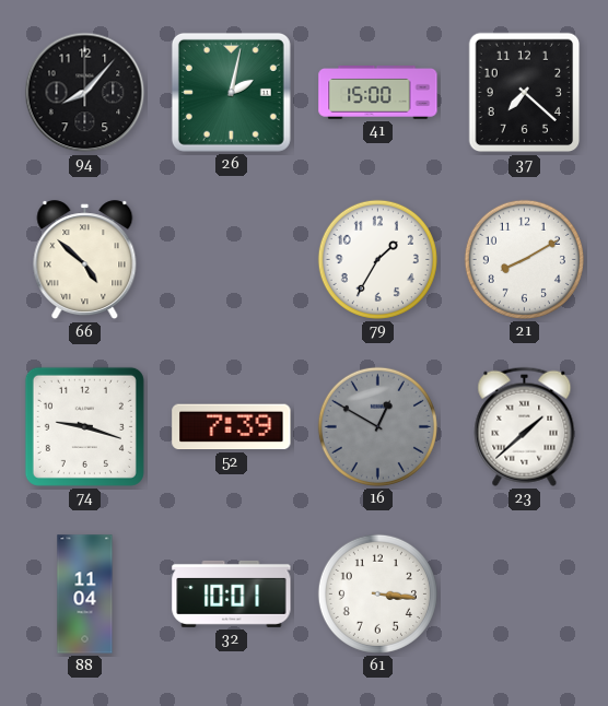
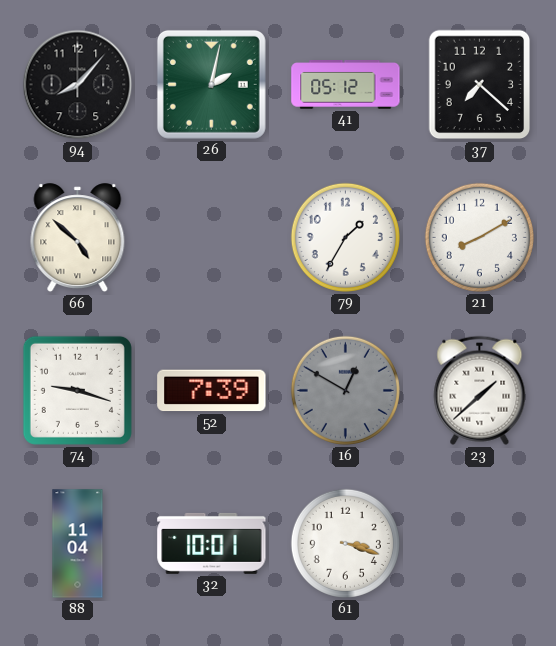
41: 15:00 -> 05:12
61: 3:16 -> 3:18
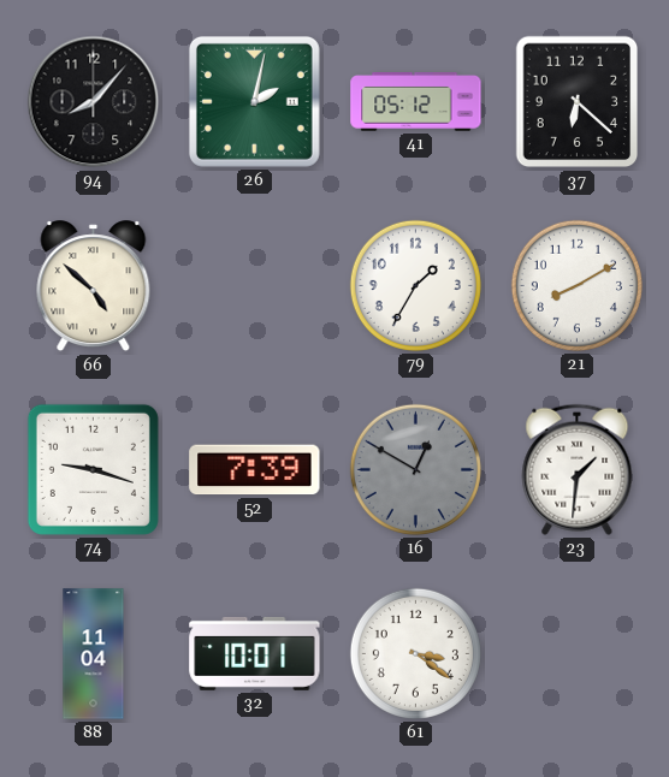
37: 7:22 -> 6:22
23: 1:38 -> 1:31
61: 3:18 -> 3:21
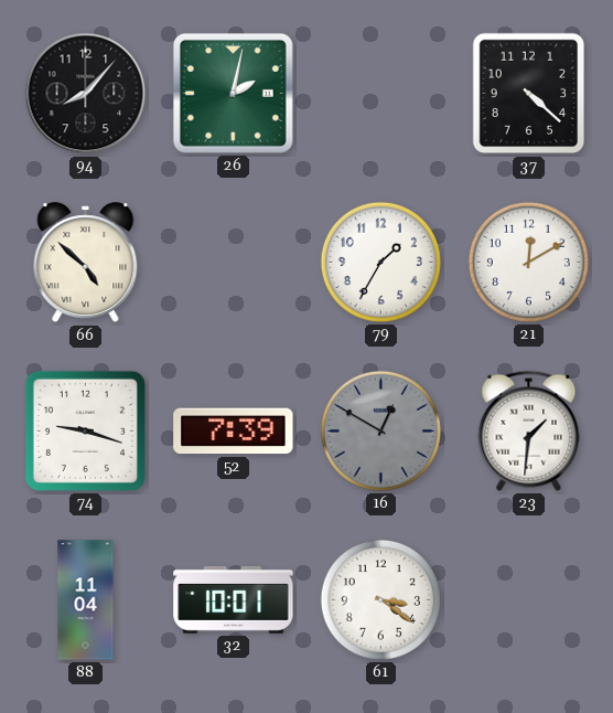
41: 05:12 -> none
37: 6:22 -> 4:22
21: 8:10 -> 12:10
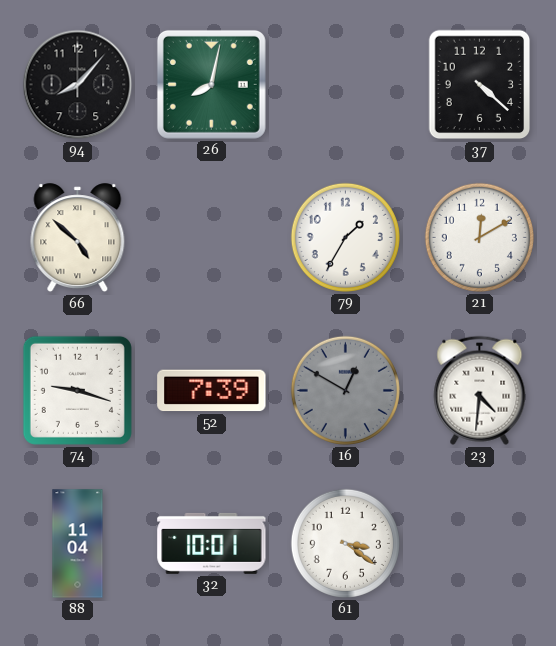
26: 2:02 -> 8:02
23: 1:31 -> 4:31
